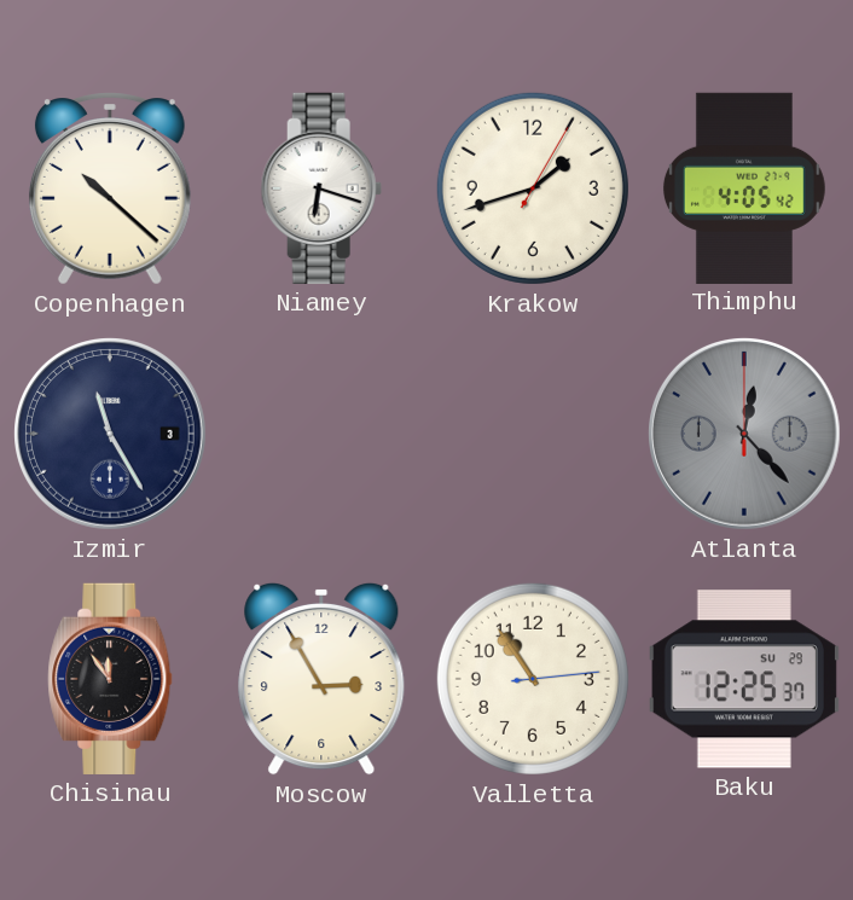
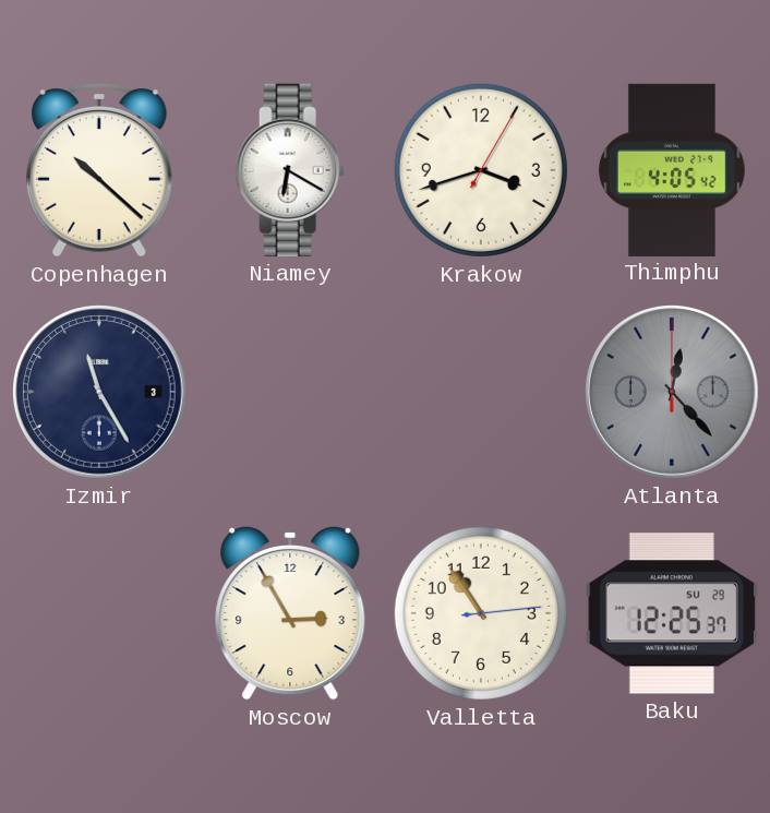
Niamey: 6:18 -> 6:20
Krakow: 1:42 -> 3:42
Chisinau: 11:54 -> none
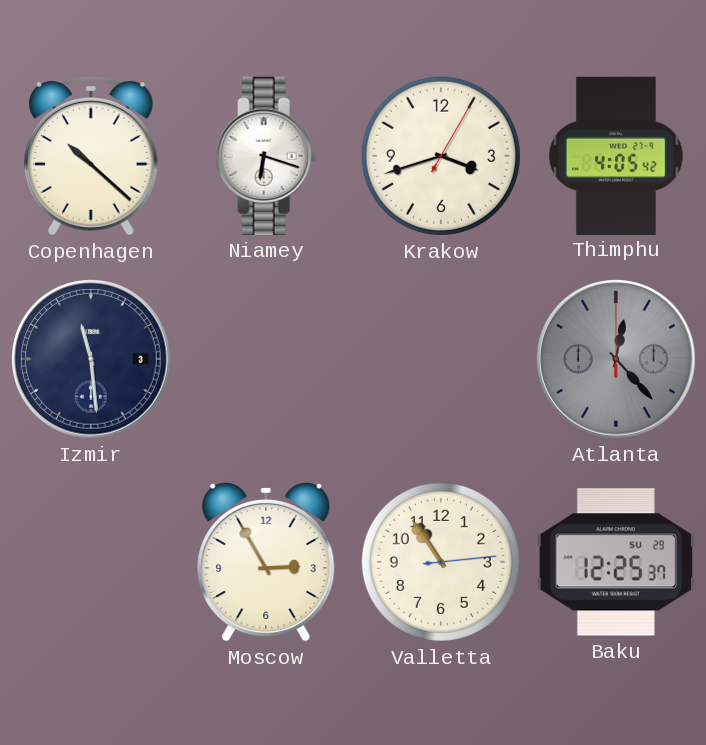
Niamey: 6:20 -> 6:18
Izmir: 11:25 -> 11:29
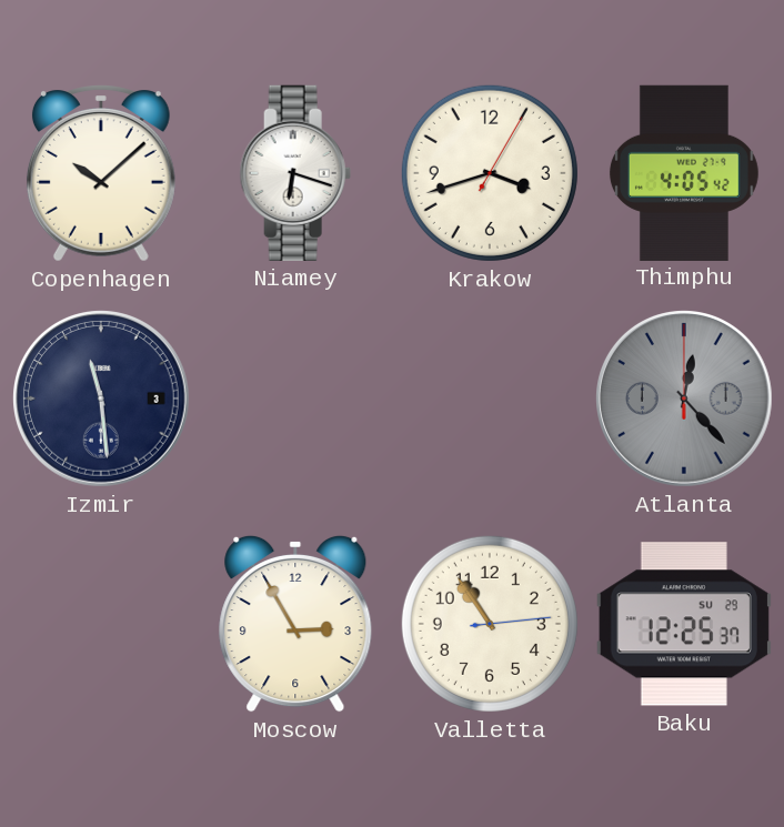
Copenhagen: 10:22 -> 10:08
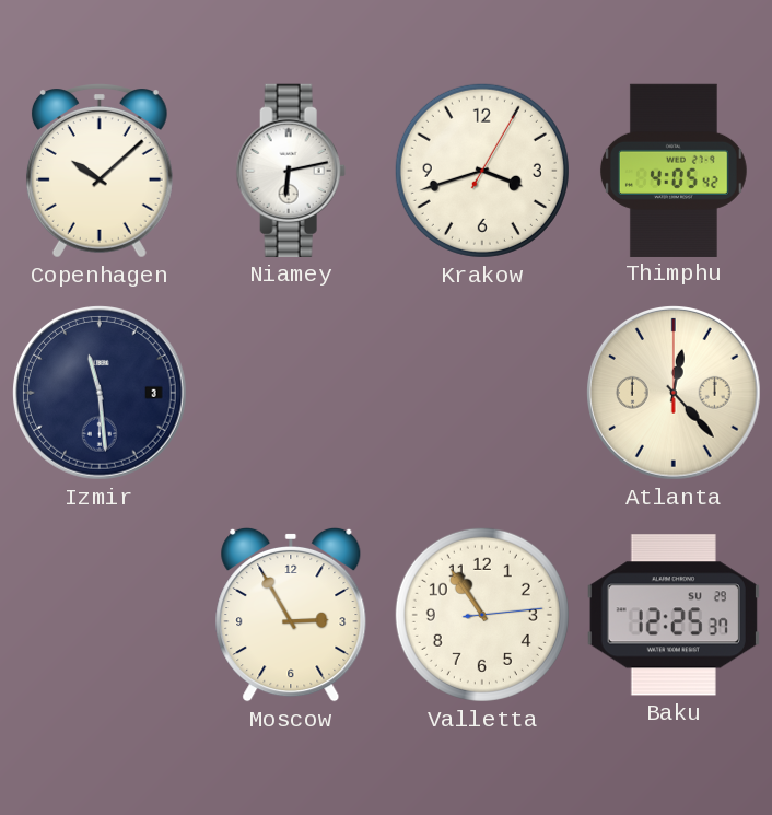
Niamey: 6:18 -> 6:13
Atlanta dial: grey -> cream
